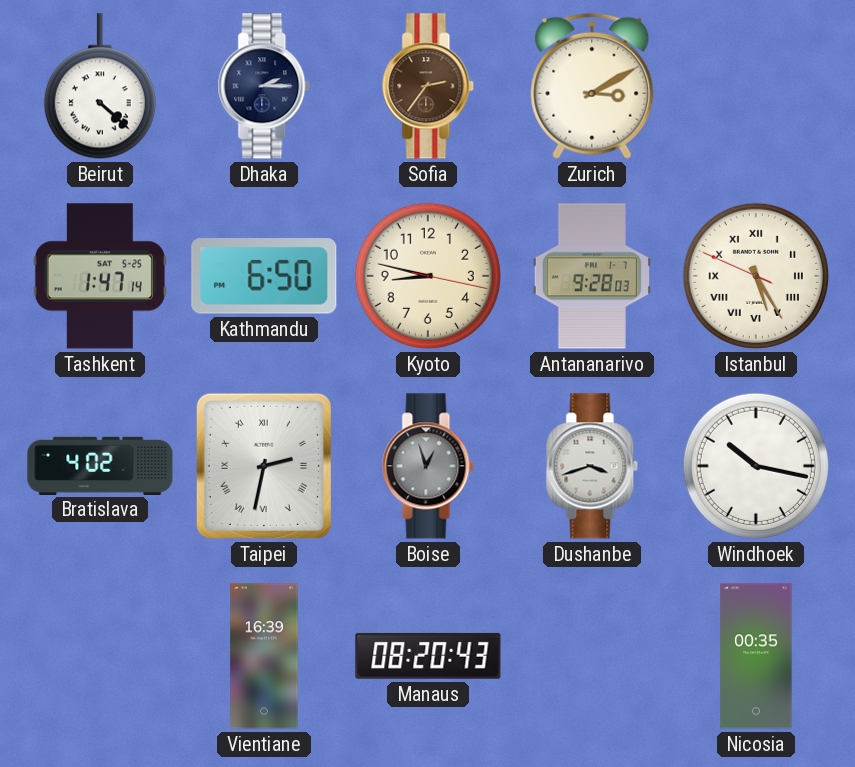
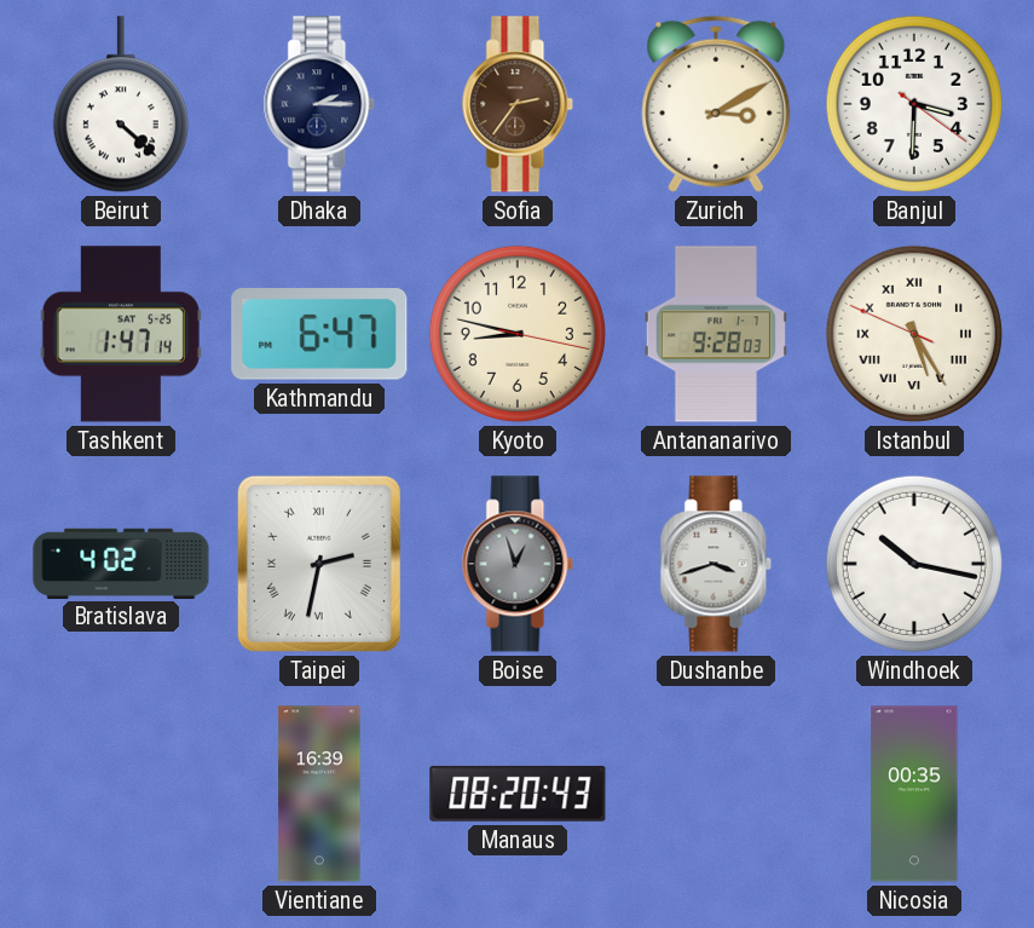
Banjul: none -> 3:30
Kathmandu: 6:50 -> 6:47
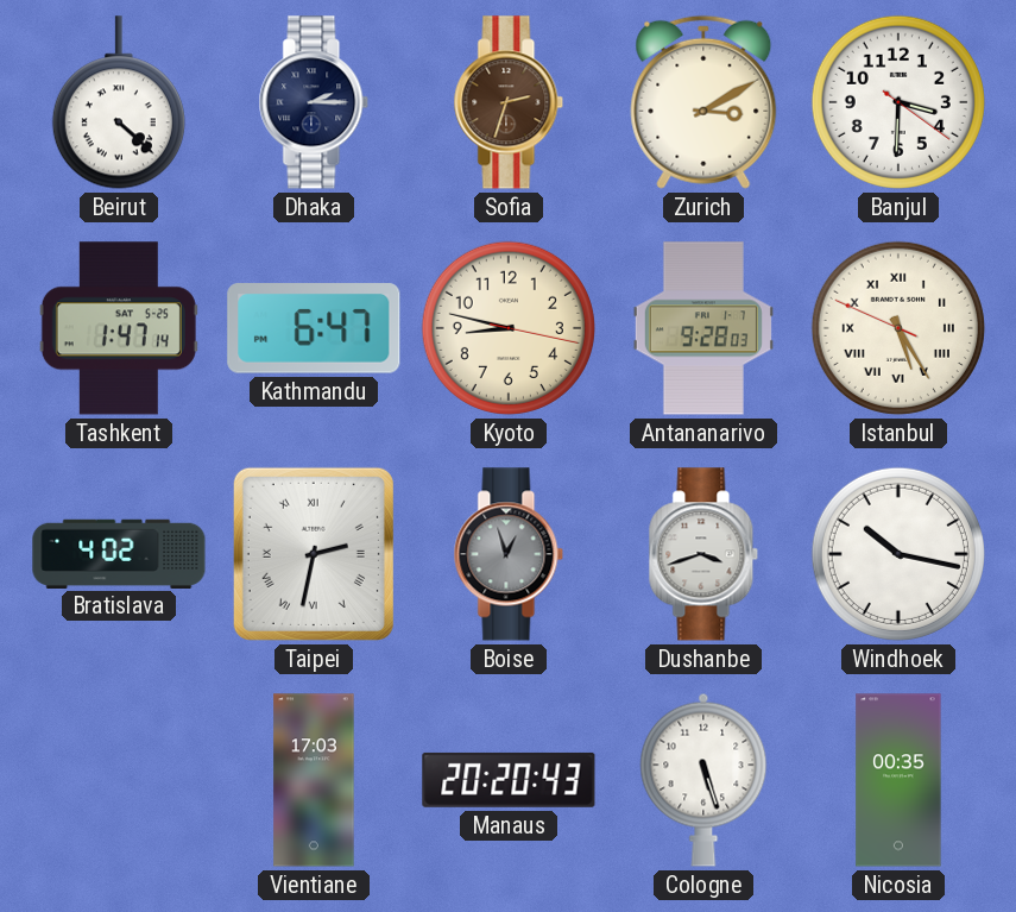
Sofia: 2:36 -> 2:33
Vientiane: 16:39 -> 17:03
Manaus: 08:20 -> 20:20
Cologne: none -> 5:27
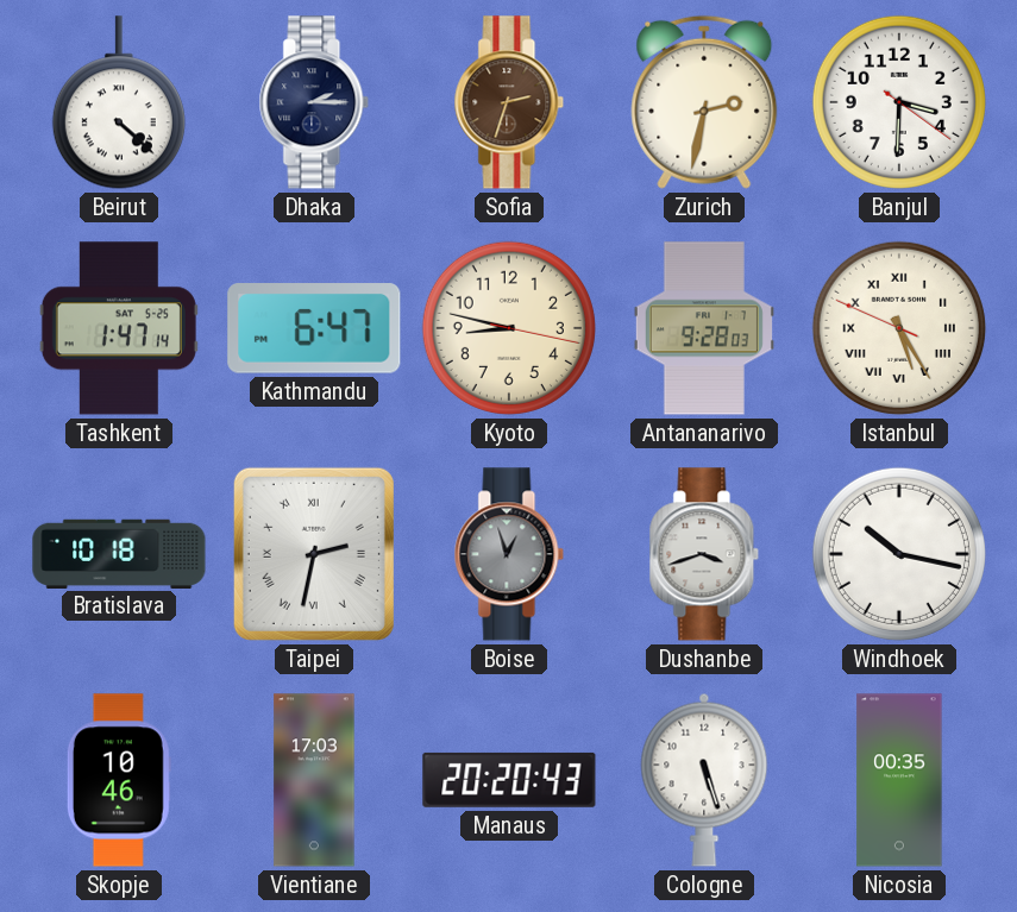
Zurich: 3:10 -> 2:32
Bratislava: 4:02 -> 10:18
Skopje: none -> 10:46
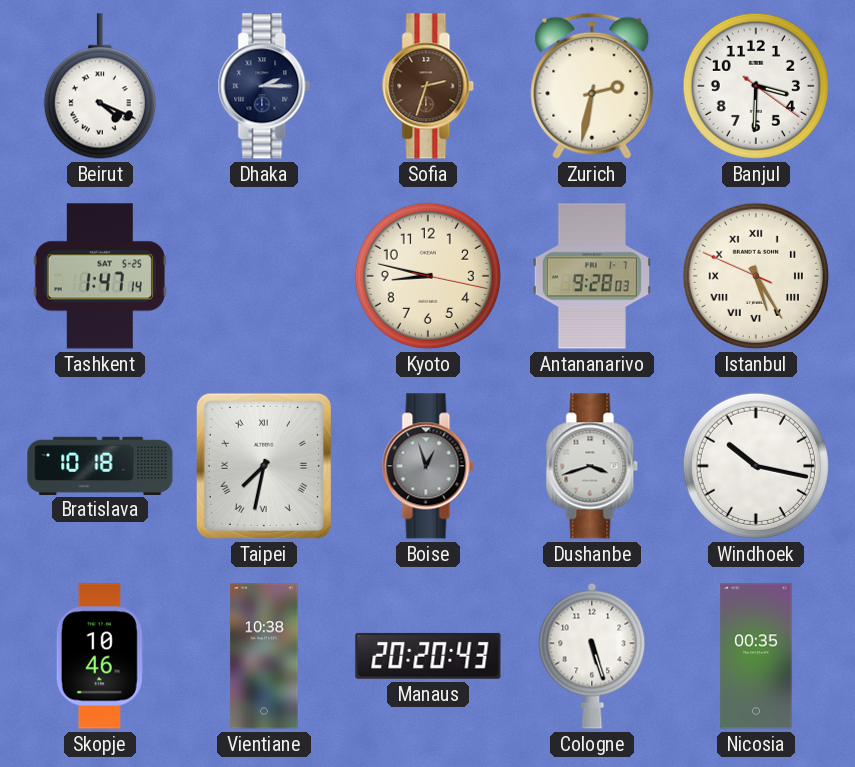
Beirut: 4:22 -> 4:19
Kathmandu: 6:47 -> none
Taipei: 2:32 -> 7:32
Vientiane: 17:03 -> 10:38
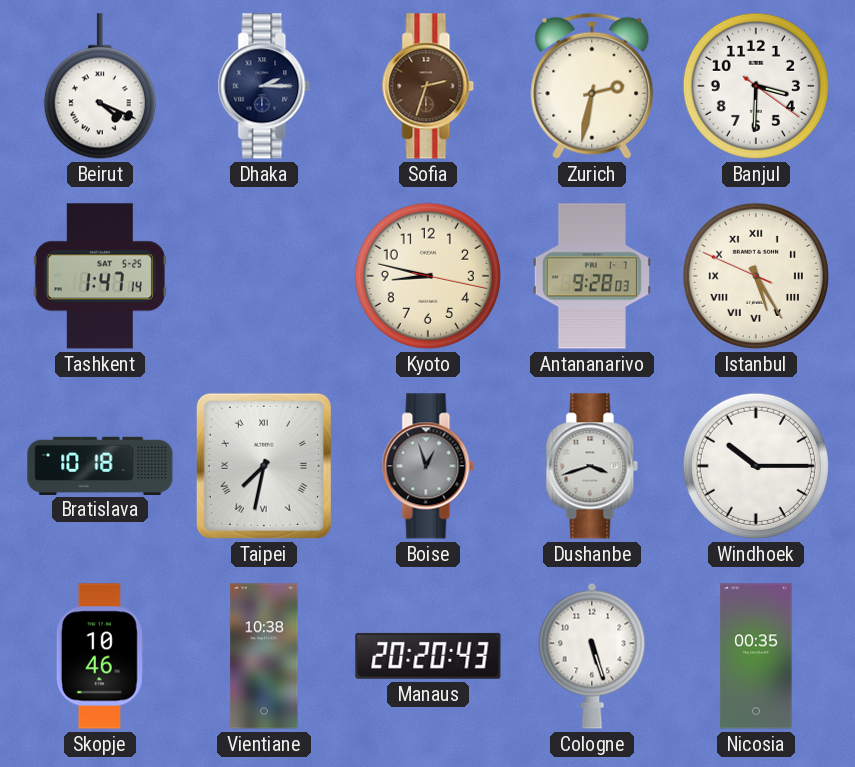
Windhoek: 10:17 -> 10:15
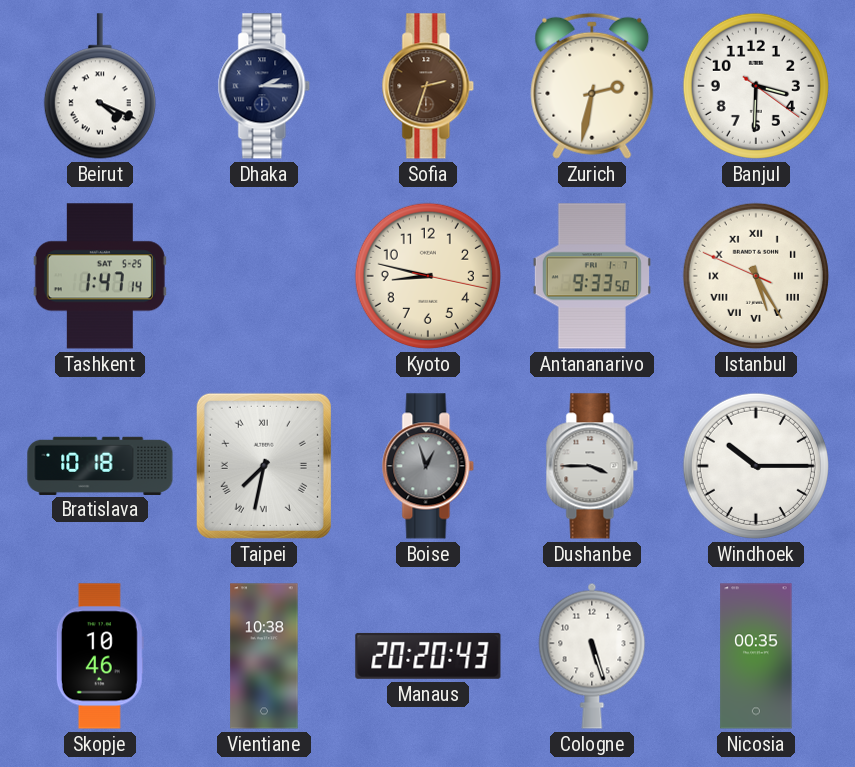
Antananarivo: 9:28 -> 9:33
Dushanbe: 3:42 -> 3:45
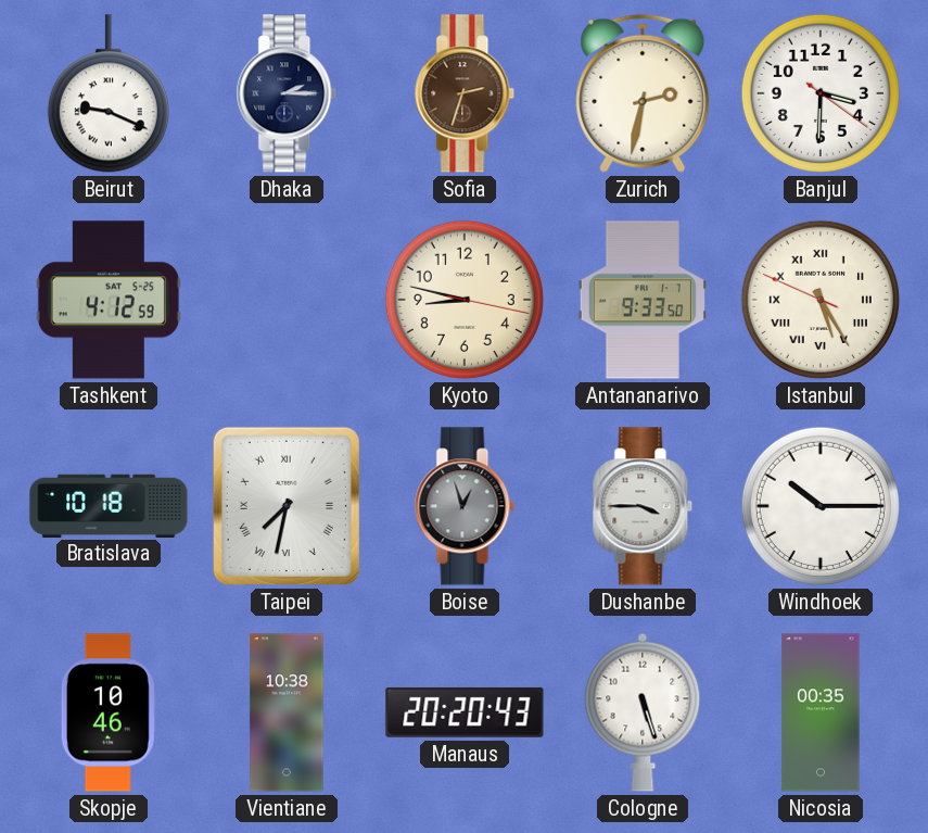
Beirut: 4:19 -> 9:19
Tashkent: 1:47 -> 4:12
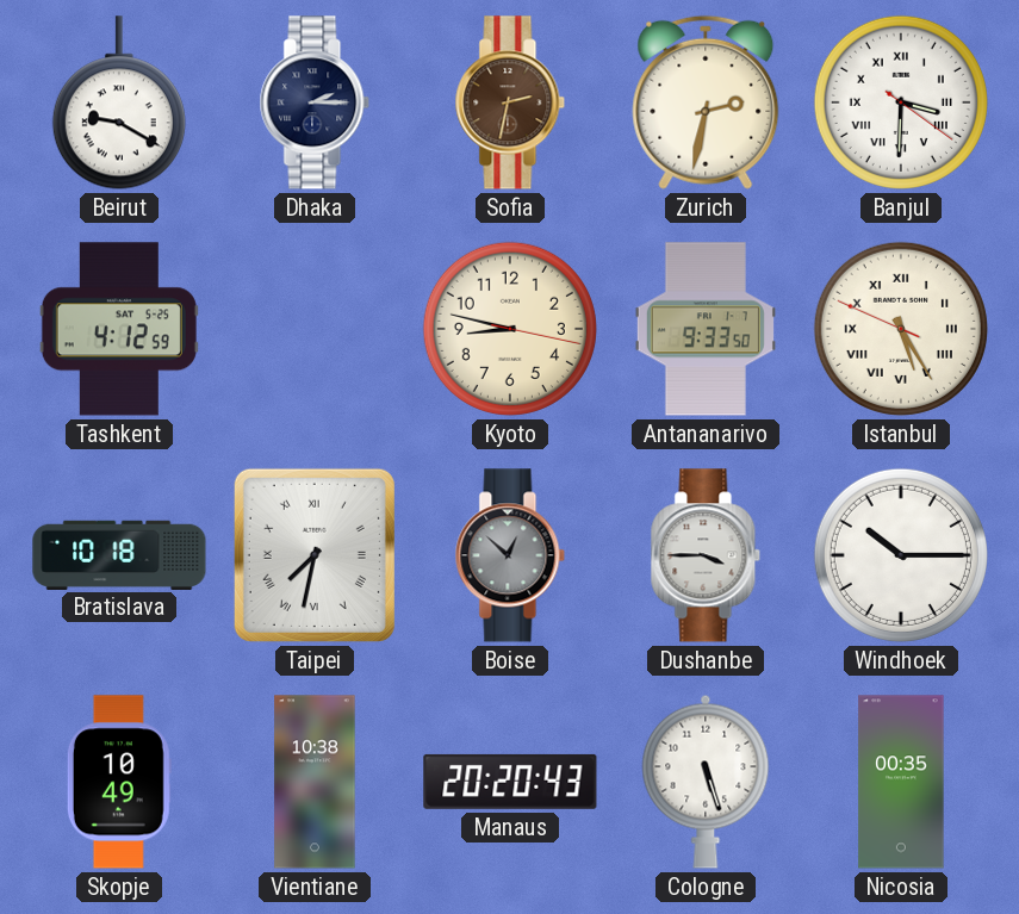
Beirut: 9:19 -> 9:20
Sofia: 2:33 -> 2:32
Banjul numerals: Arabic -> Roman
Boise: 12:57 -> 12:52
Skopje: 10:46 -> 10:49
